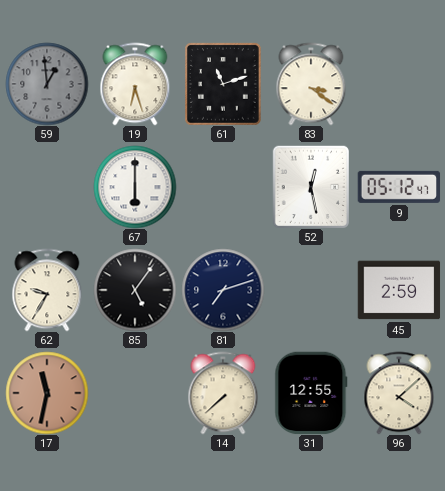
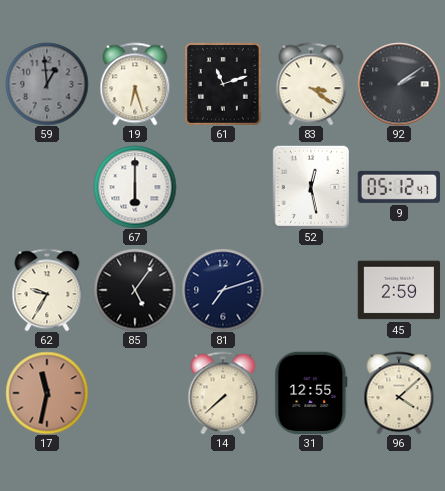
92: none -> 2:09
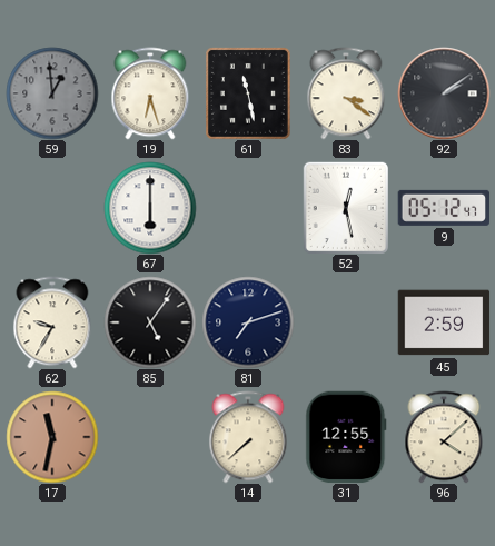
61: 11:12 -> 11:28
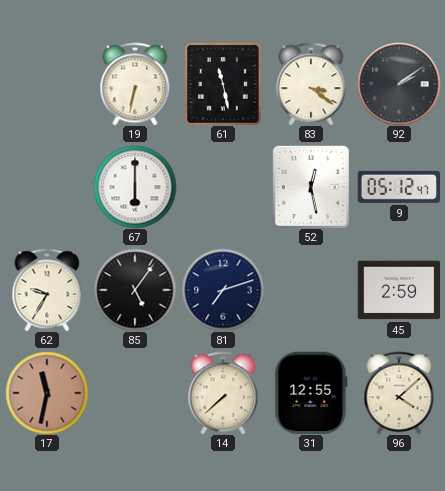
59: 12:59 -> none
19: 6:27 -> 6:32
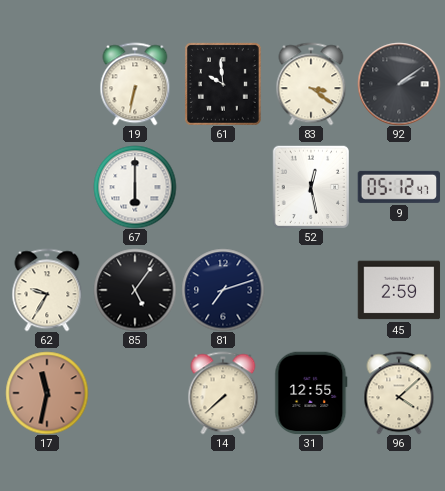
61: 11:28 -> 9:59
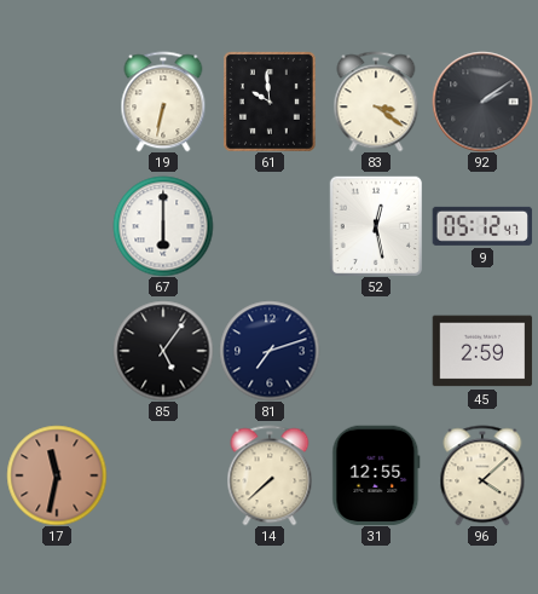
62: 9:35 -> none
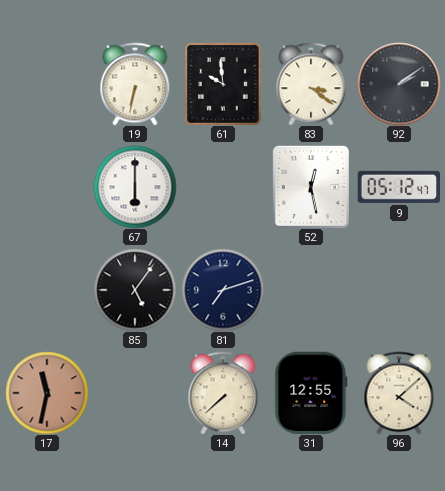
45: 2:59 -> none
